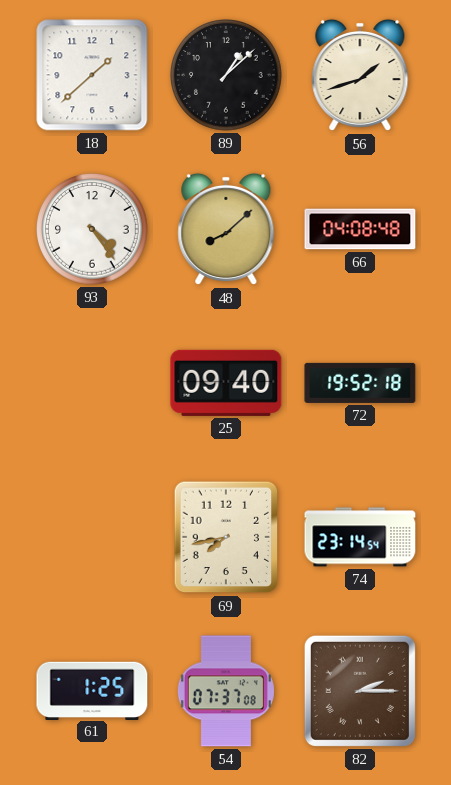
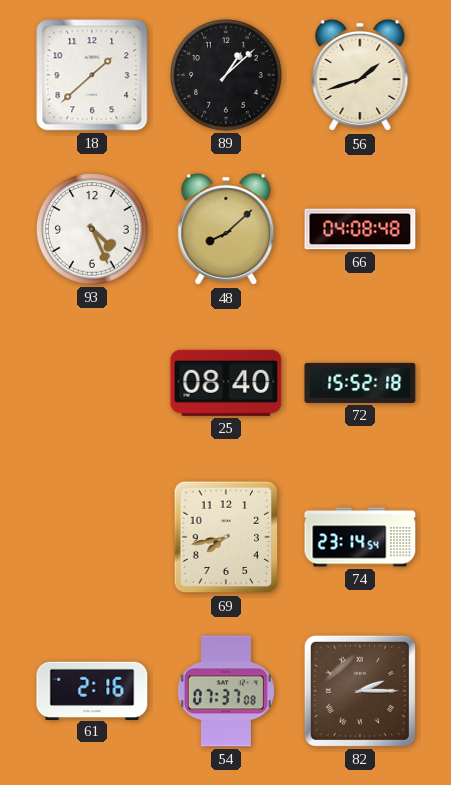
93: 4:24 -> 4:26
25: 09:40 -> 08:40
72: 19:52 -> 15:52
61: 1:25 -> 2:16
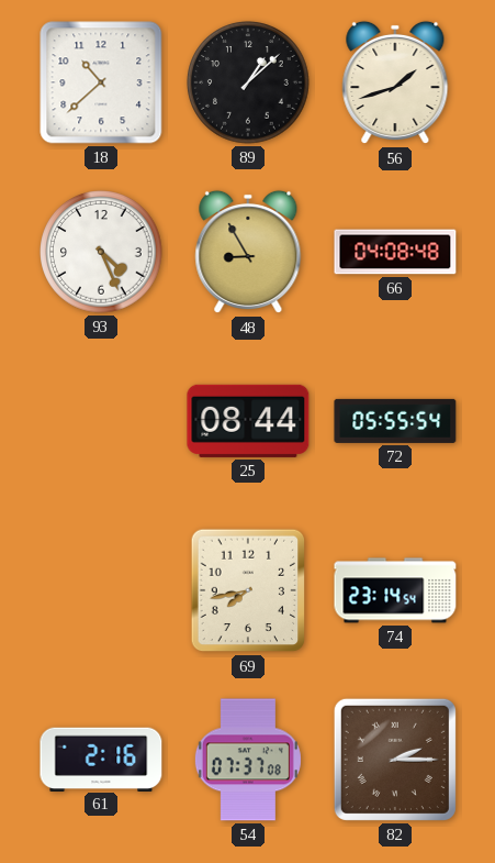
18: 1:38 -> 10:38
48: 8:08 -> 8:55
25: 08:40 -> 08:44
72: 15:52 -> 05:55
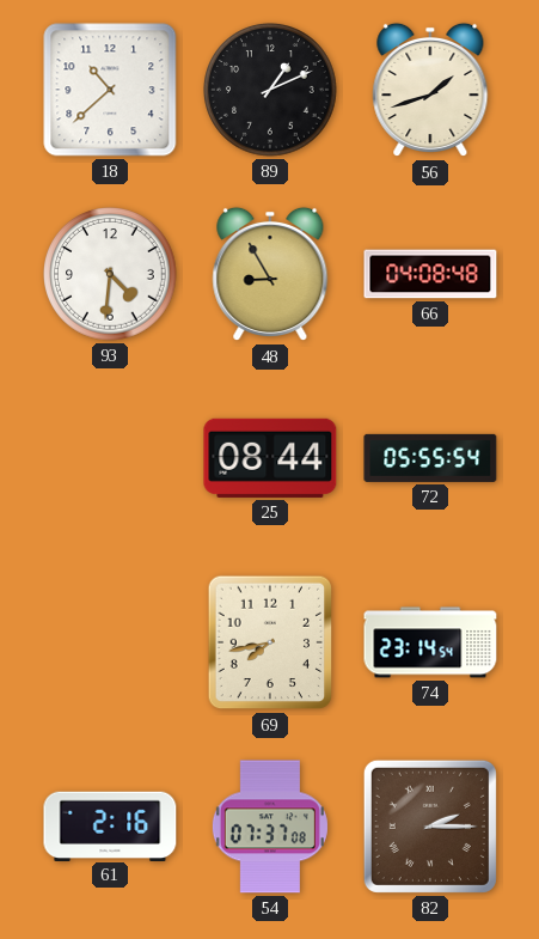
89: 1:08 -> 1:11
93: 4:26 -> 4:31
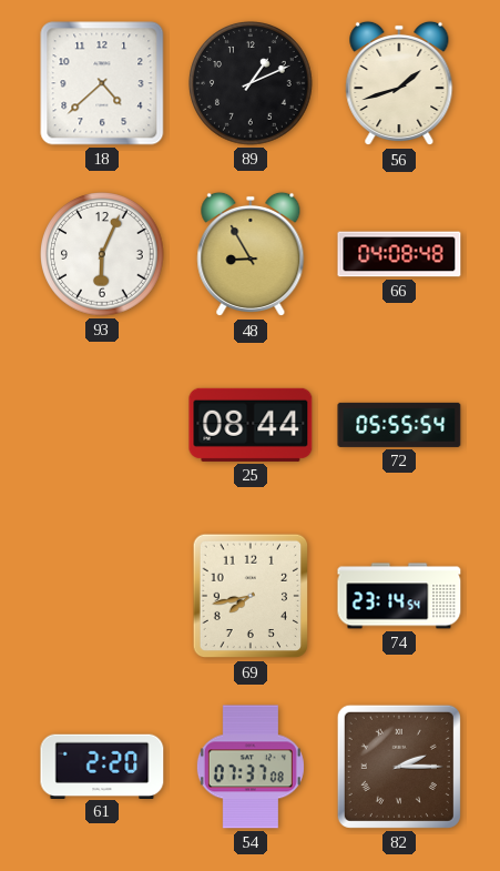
18: 10:38 -> 4:38
93: 4:31 -> 6:04
61: 2:16 -> 2:20
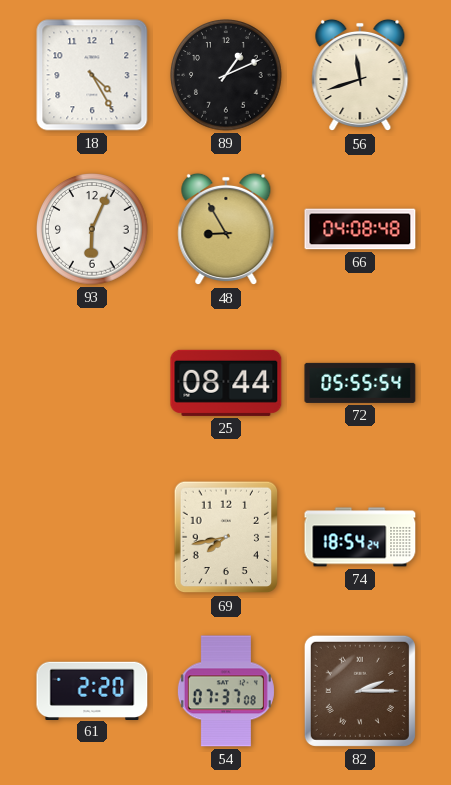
18: 4:38 -> 4:25
56: 1:42 -> 11:42
74: 23:14 -> 18:54
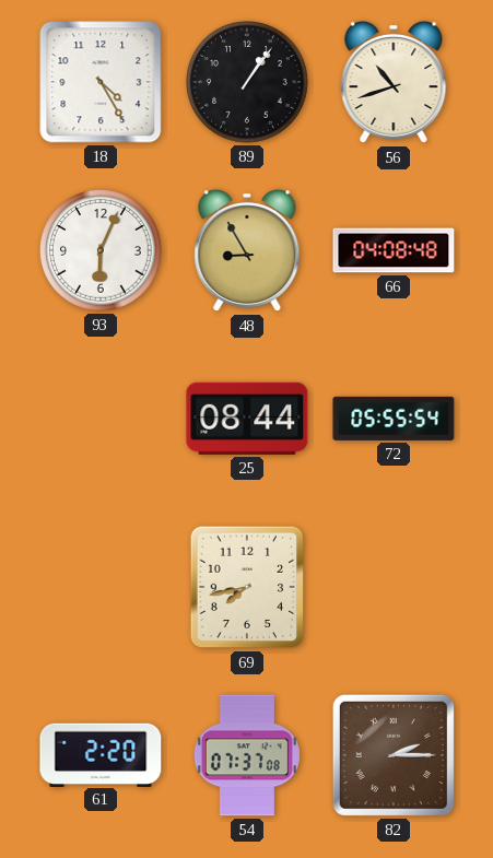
89: 1:11 -> 1:06
56: 11:42 -> 10:42
74: 18:54 -> none
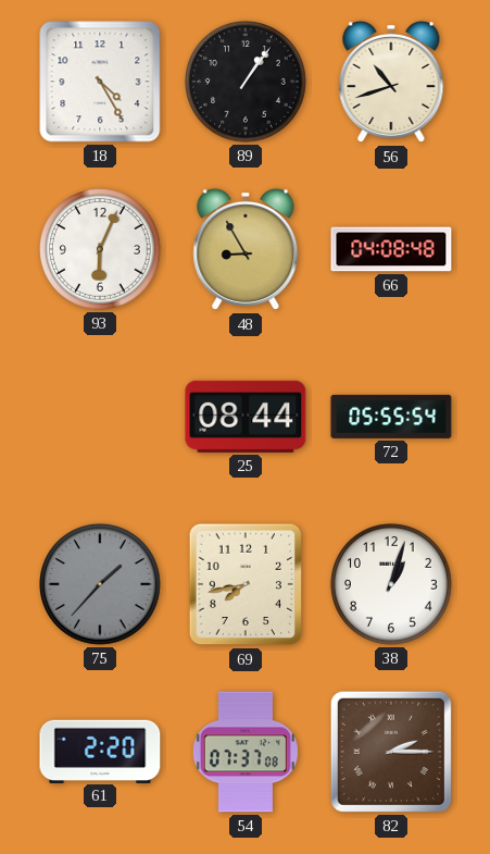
75: none -> 1:37
38: none -> 1:03
